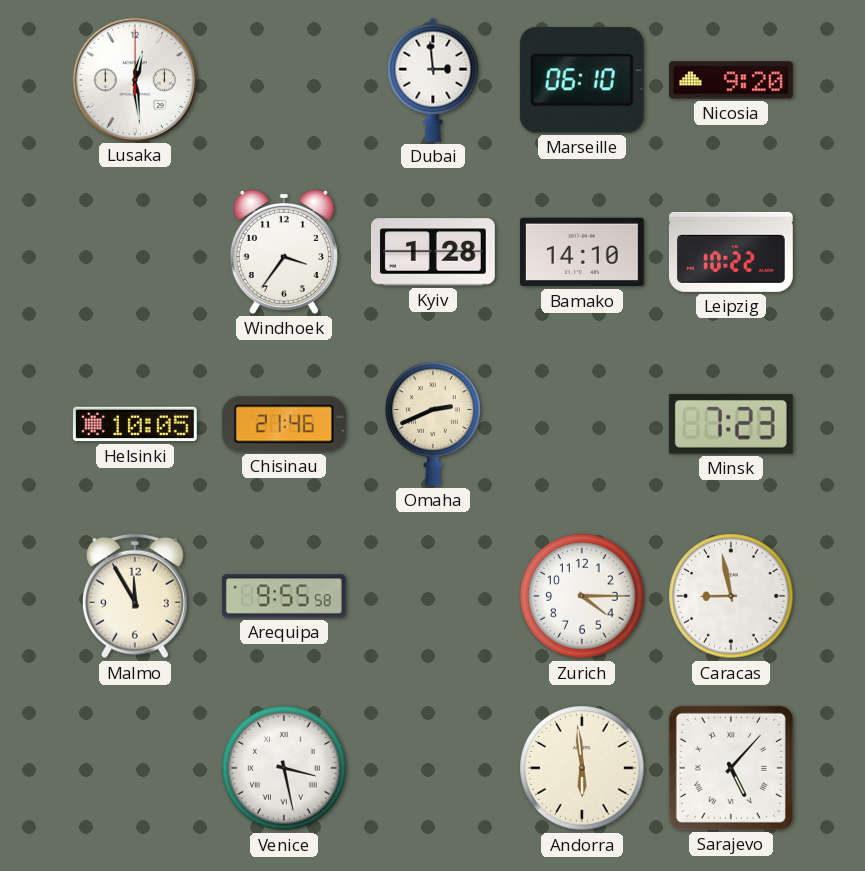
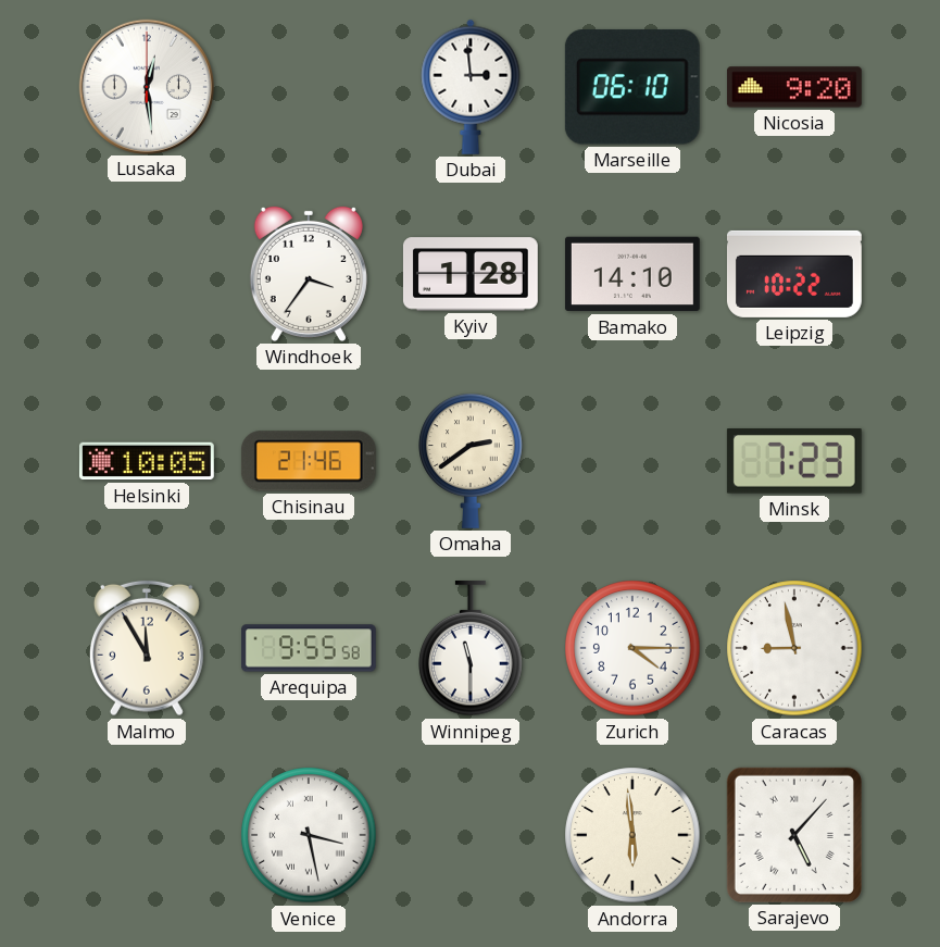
Omaha: 2:41 -> 2:39
Winnipeg: none -> 11:30
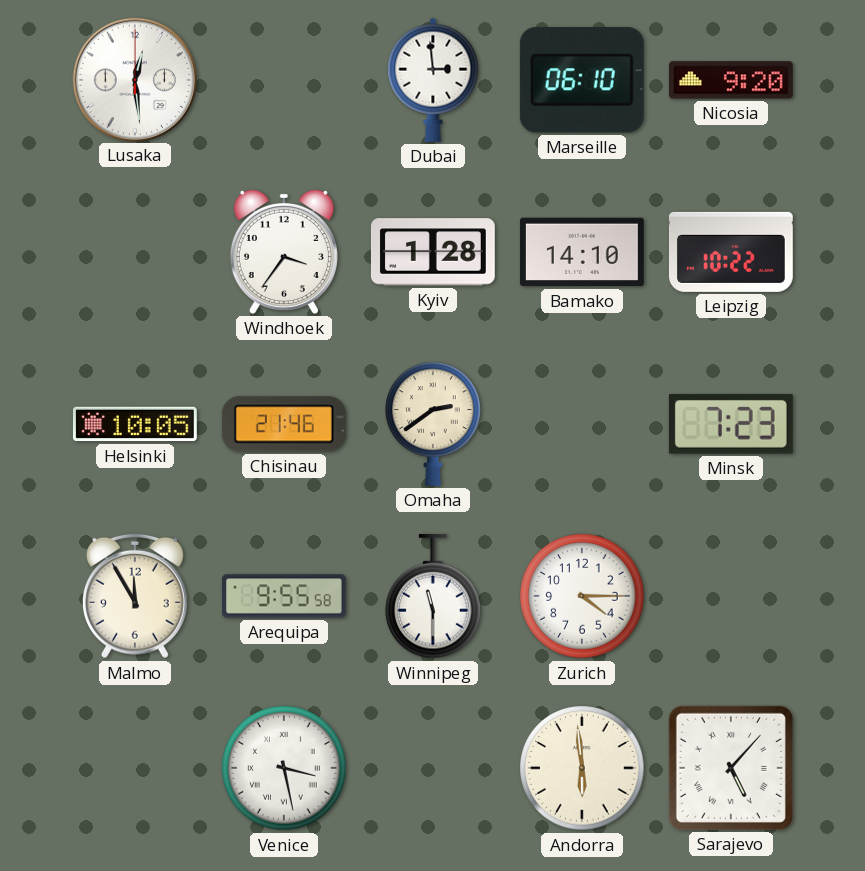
Caracas: 8:58 -> none
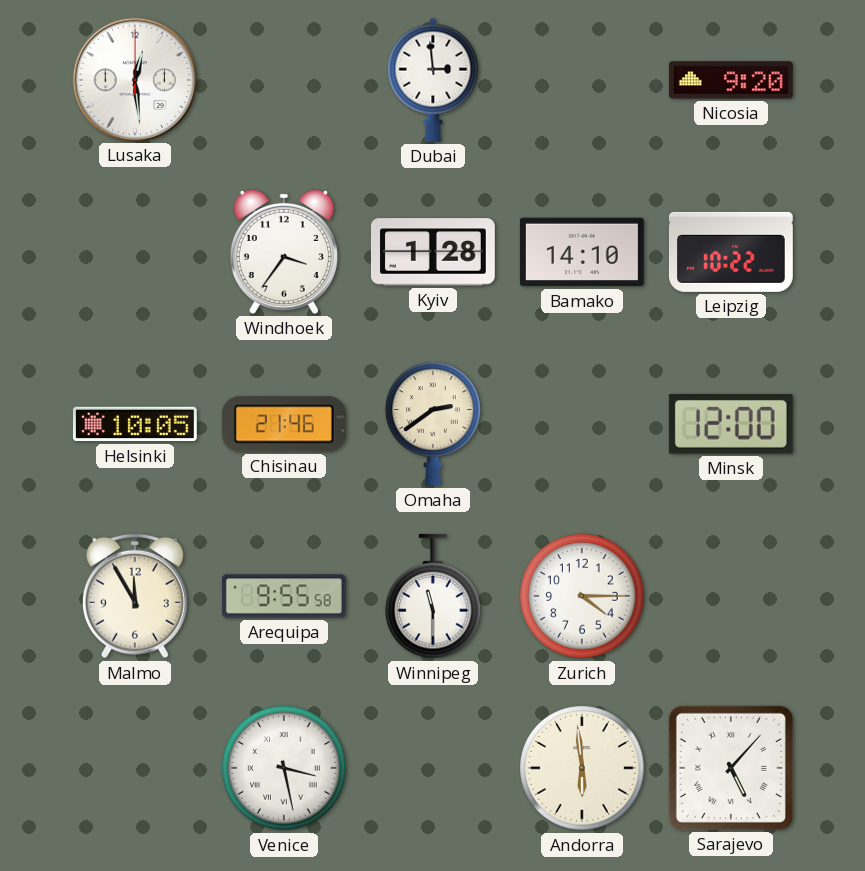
Marseille: 06:10 -> none
Minsk: 7:23 -> 12:00
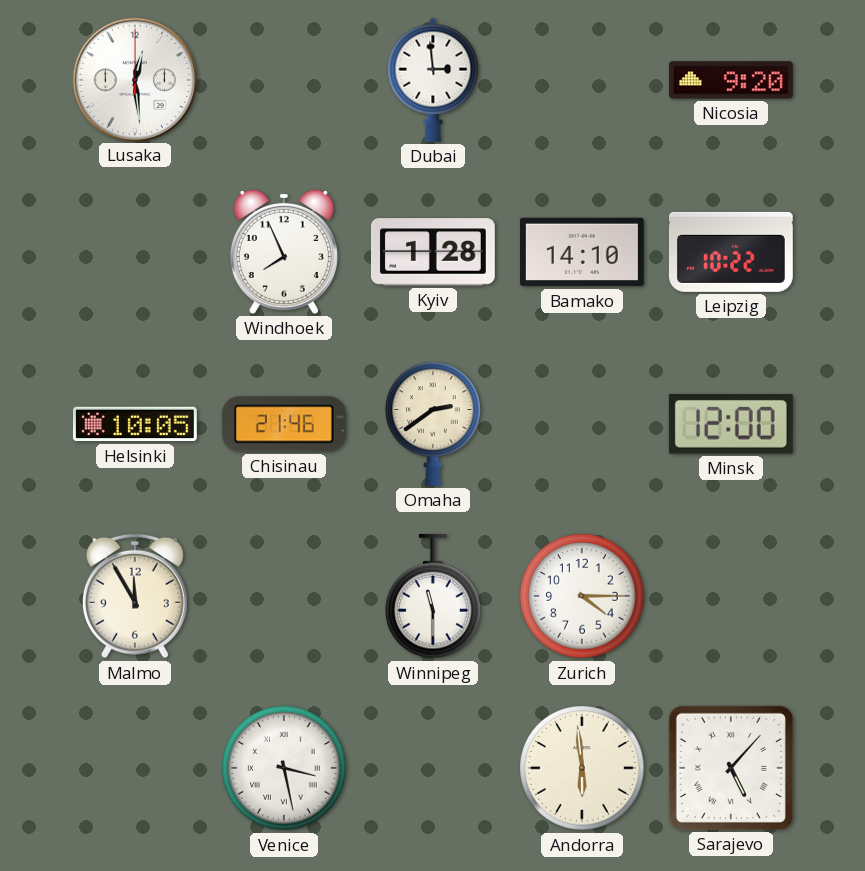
Windhoek: 3:36 -> 7:56
Arequipa: 9:55 -> none
